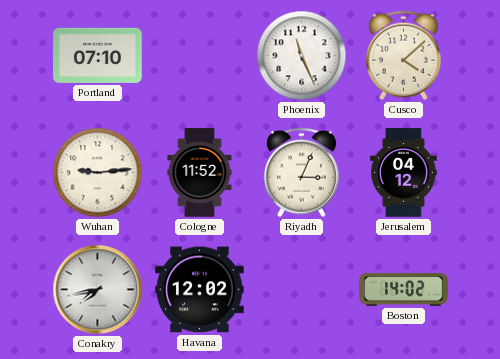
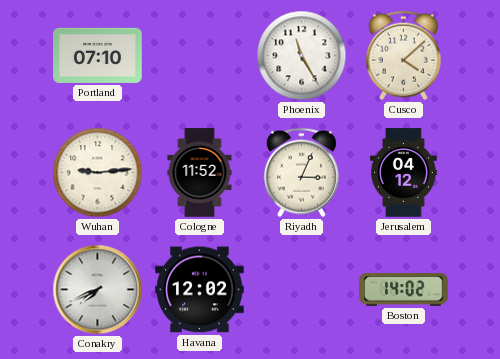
Phoenix: 11:26 -> 11:25
Conakry: 7:43 -> 7:41
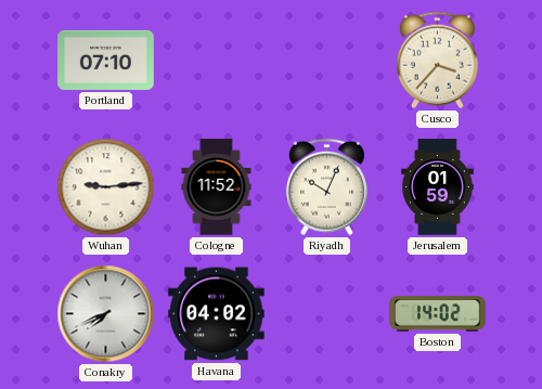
Phoenix: 11:25 -> none
Cusco: 4:08 -> 3:37
Riyadh: 3:04 -> 10:04
Jerusalem: 04:12 -> 01:59
Havana: 12:02 -> 04:02
